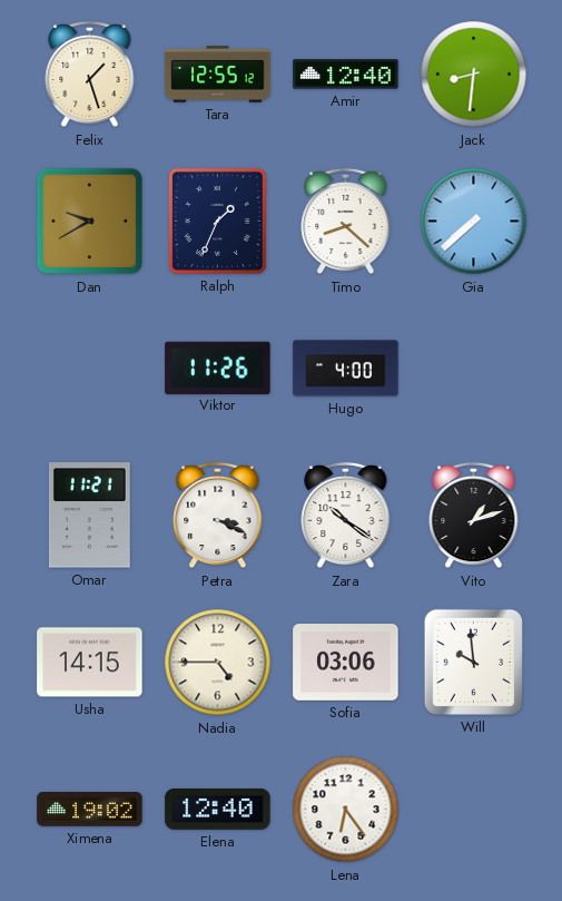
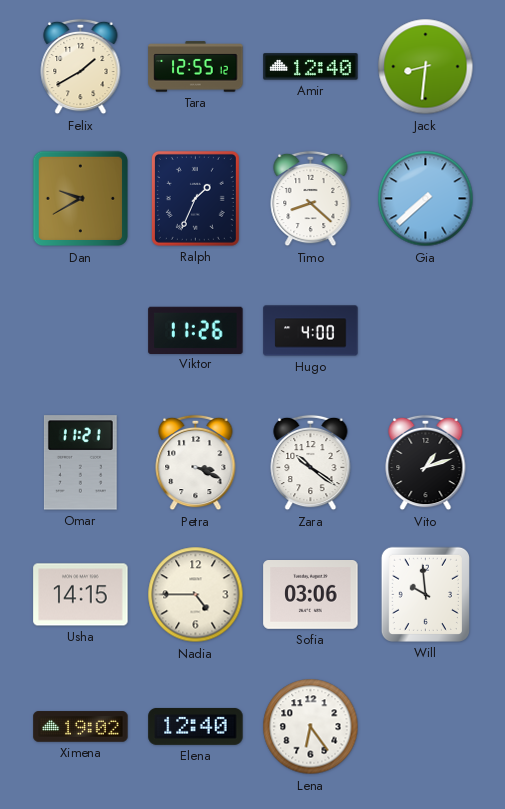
Felix: 1:27 -> 1:40
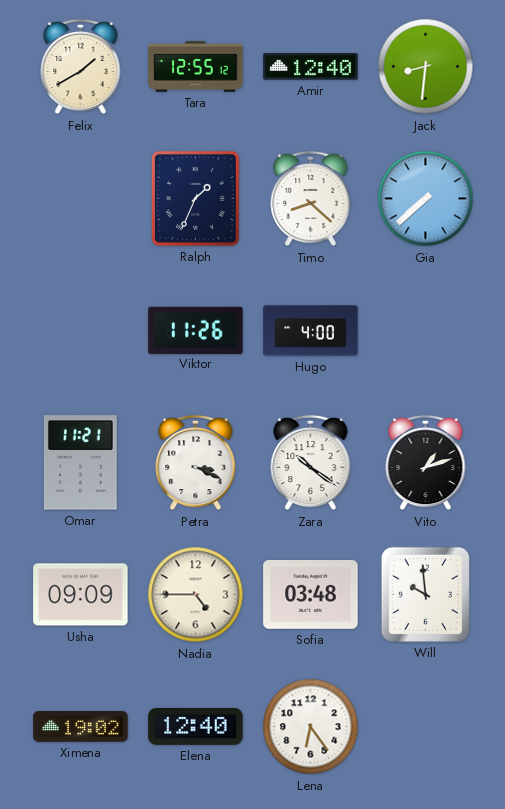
Dan: 9:40 -> none
Usha: 14:15 -> 09:09
Sofia: 03:06 -> 03:48
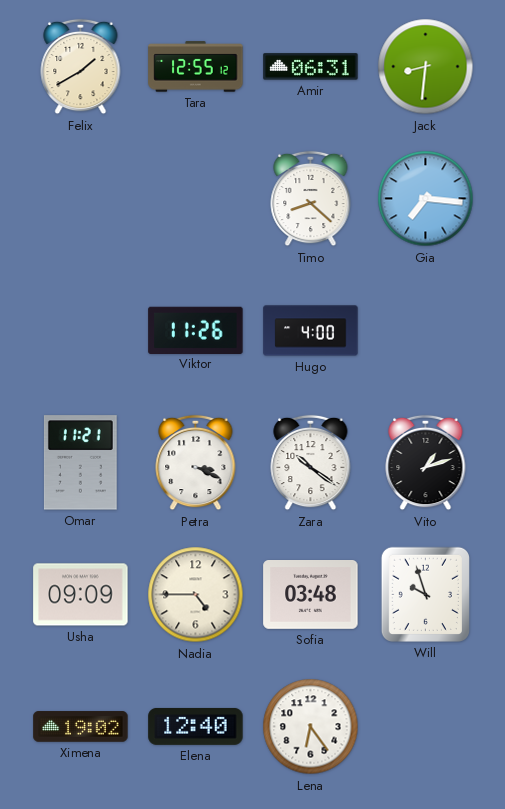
Amir: 12:40 -> 06:31
Ralph: 1:34 -> none
Gia: 7:38 -> 7:16
Will: 9:59 -> 9:57
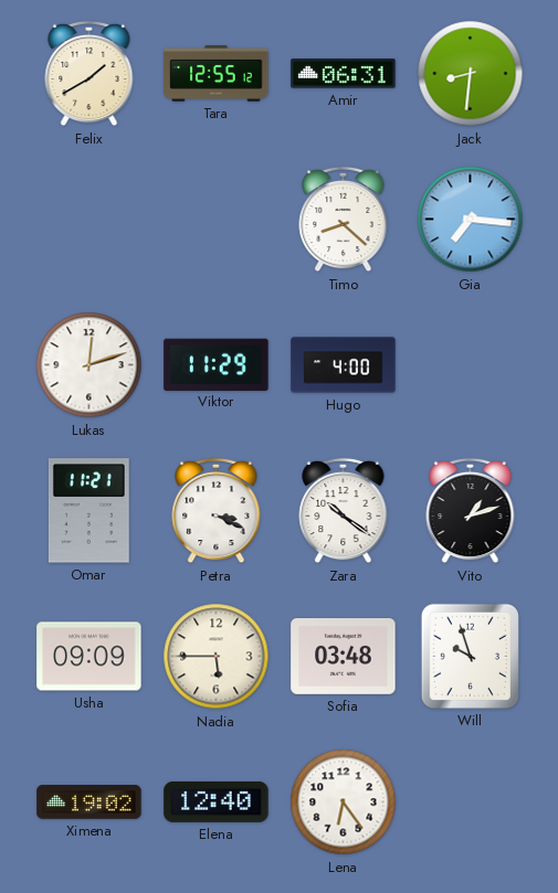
Lukas: none -> 12:12
Viktor: 11:26 -> 11:29
Nadia: 4:45 -> 5:45
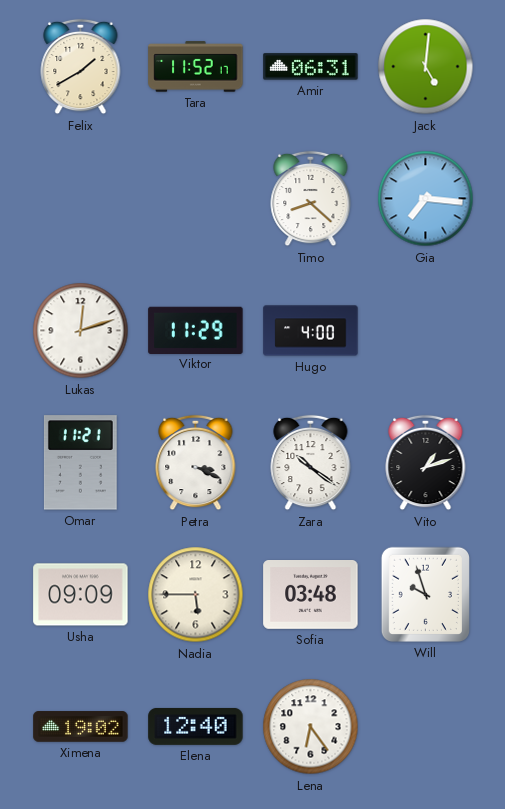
Tara: 12:55 -> 11:52
Jack: 8:31 -> 5:01
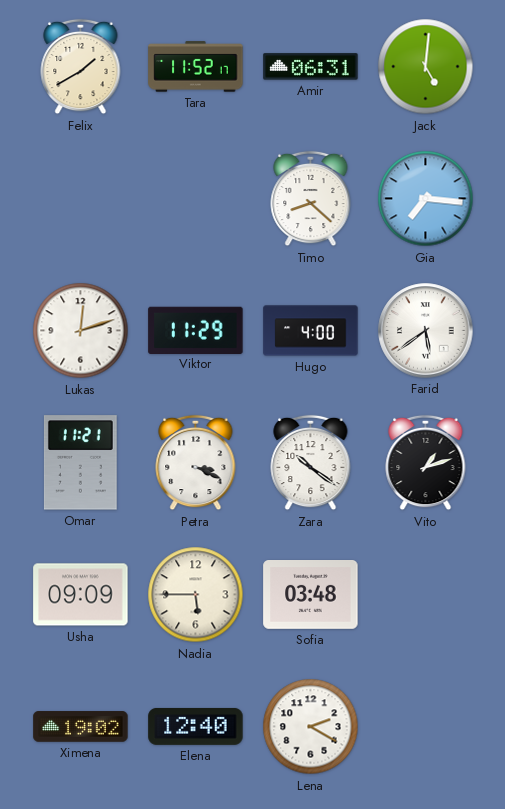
Farid: none -> 5:39
Will: 9:57 -> none
Lena: 6:24 -> 2:20
